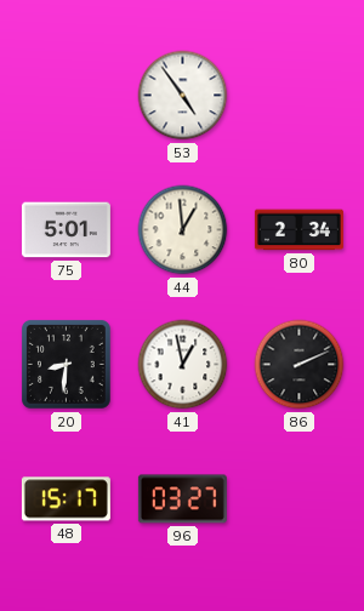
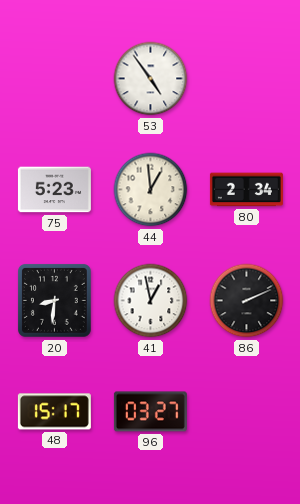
75: 5:01 -> 5:23
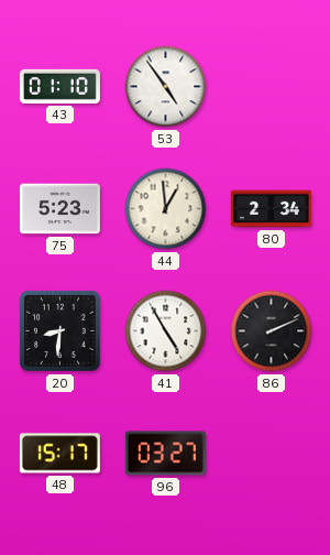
43: none -> 01:10
41: 12:58 -> 4:55
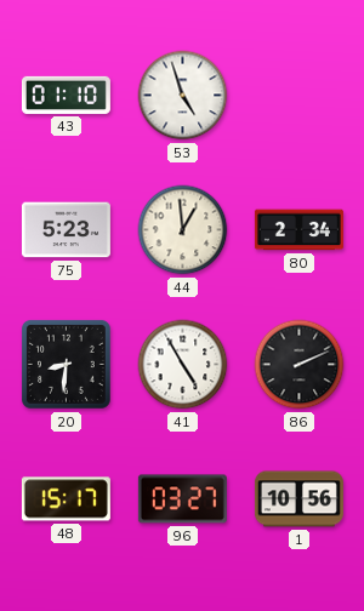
53: 4:54 -> 4:57
1: none -> 10:56
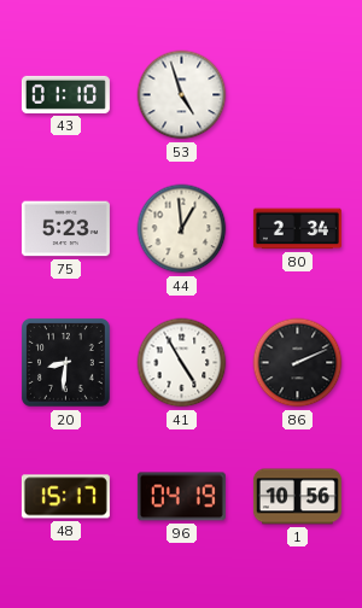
96: 03:27 -> 04:19
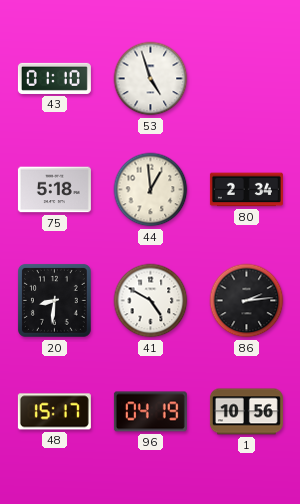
75: 5:23 -> 5:18
41: 4:55 -> 4:50
86: 2:11 -> 2:14
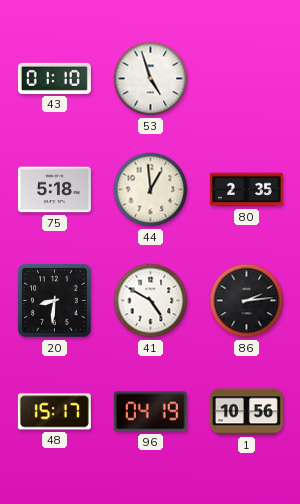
80: 2:34 -> 2:35
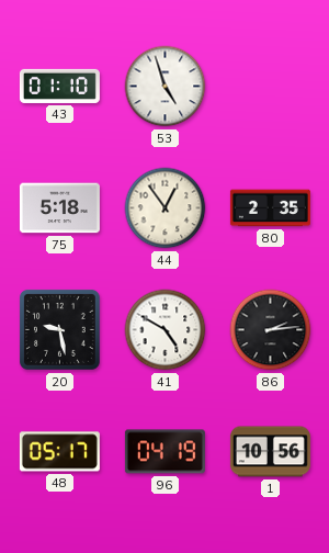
44: 12:59 -> 12:54
20: 8:31 -> 9:28
48: 15:17 -> 05:17
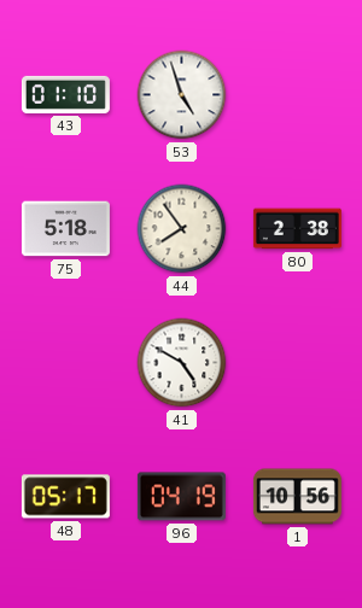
44: 12:54 -> 7:54
80: 2:35 -> 2:38
20: 9:28 -> none
86: 2:14 -> none
